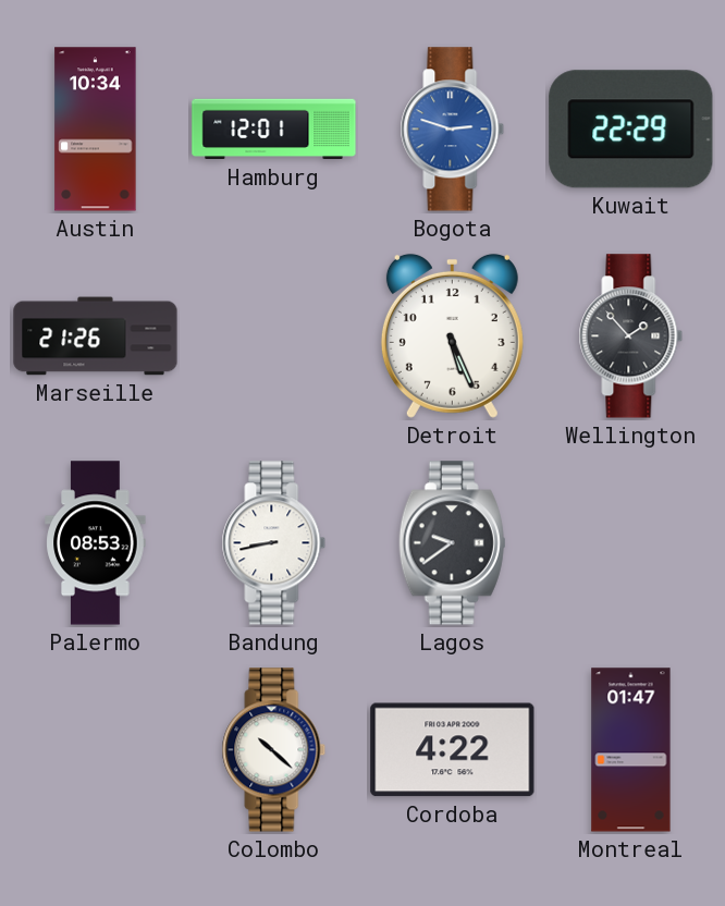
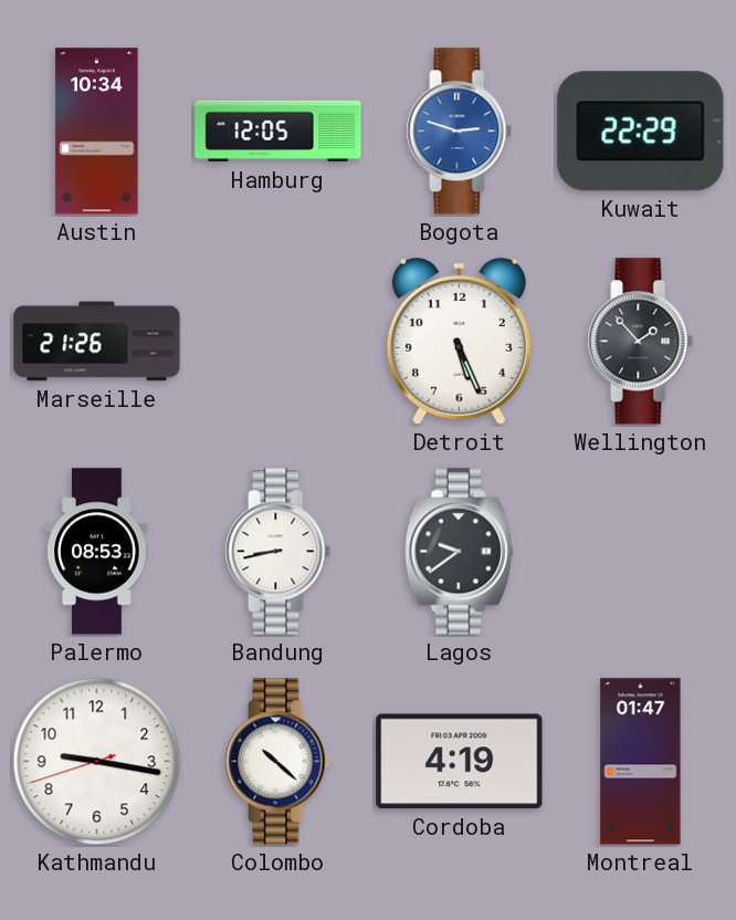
Hamburg: 12:01 -> 12:05
Kathmandu: none -> 9:16
Cordoba: 4:22 -> 4:19
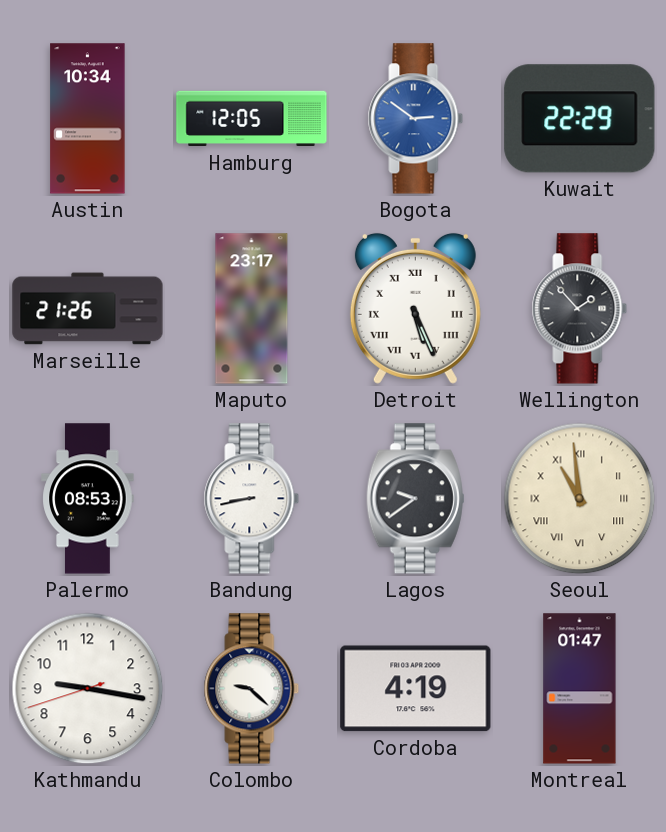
Bogota: 2:48 -> 2:51
Maputo: none -> 23:17
Detroit numerals: Arabic -> Roman
Seoul: none -> 10:59
Colombo: 10:22 -> 9:22
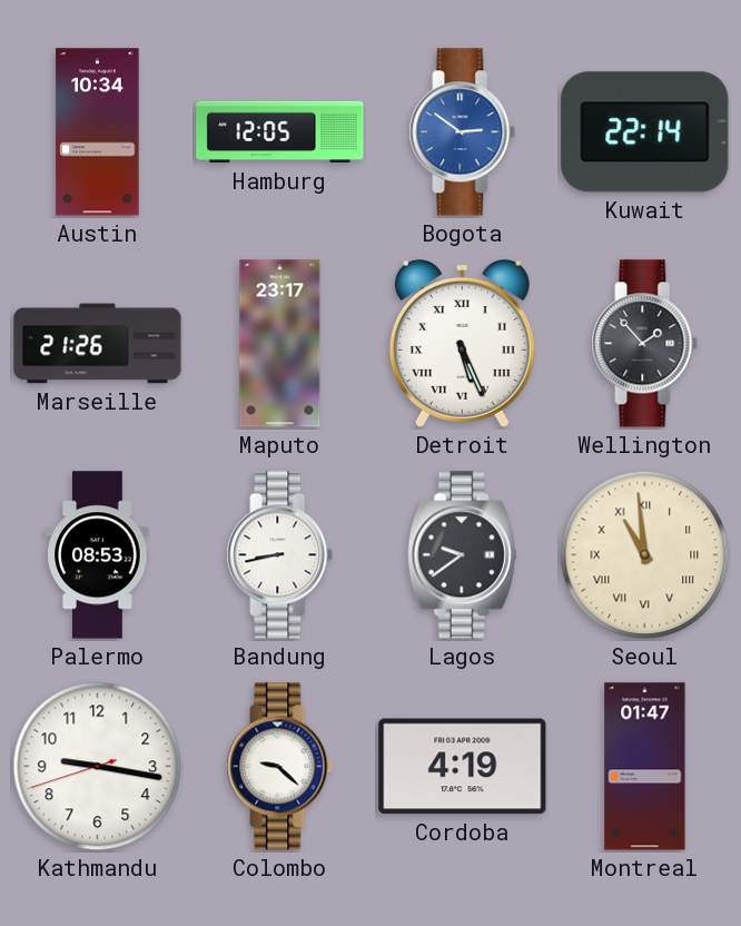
Kuwait: 22:29 -> 22:14
